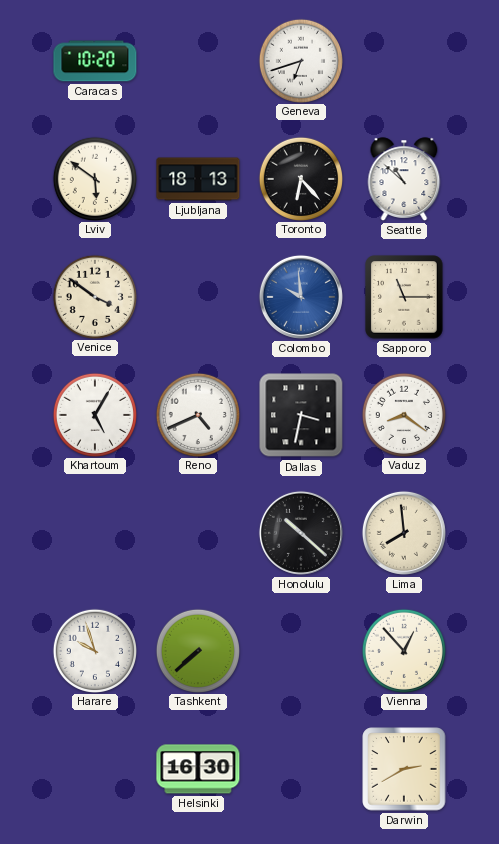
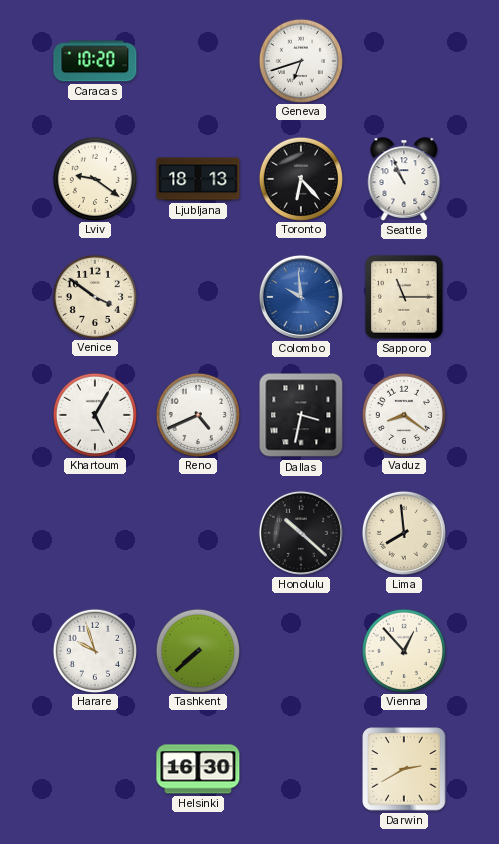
Lviv: 5:51 -> 9:21
Seattle: 10:52 -> 10:56
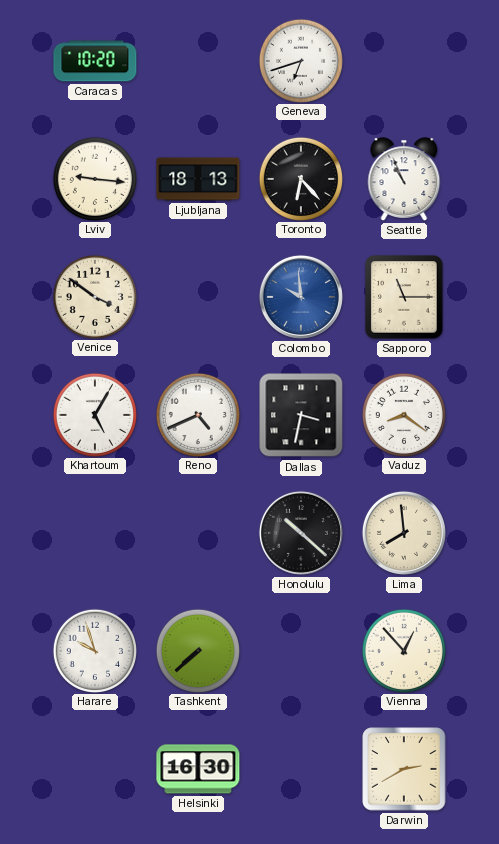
Lviv: 9:21 -> 9:16
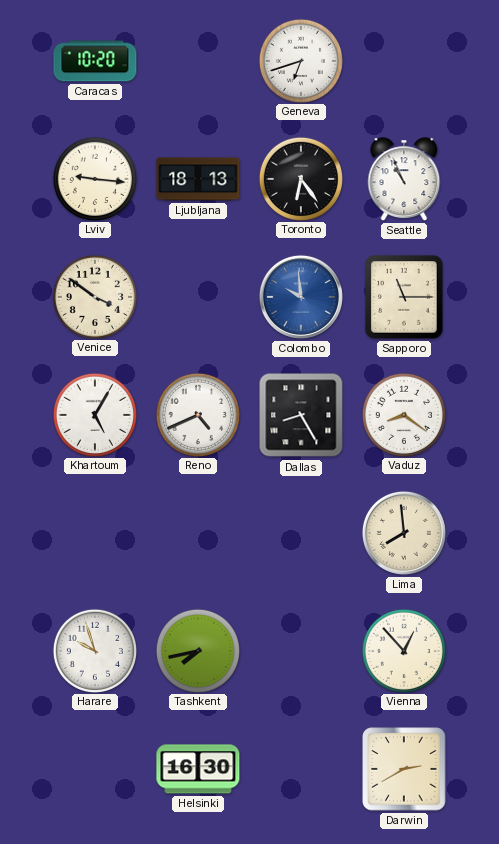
Toronto: 6:23 -> 6:24
Dallas: 3:32 -> 8:25
Honolulu: 10:22 -> none
Tashkent: 7:38 -> 7:43
